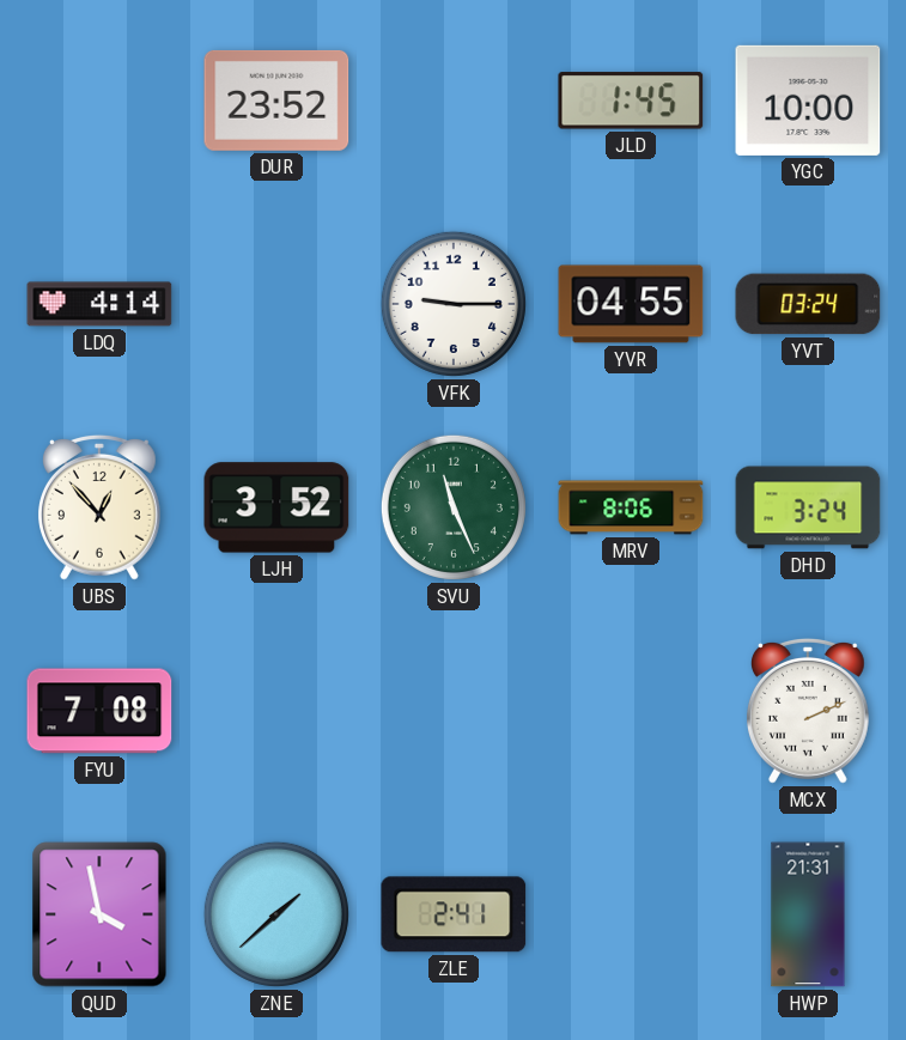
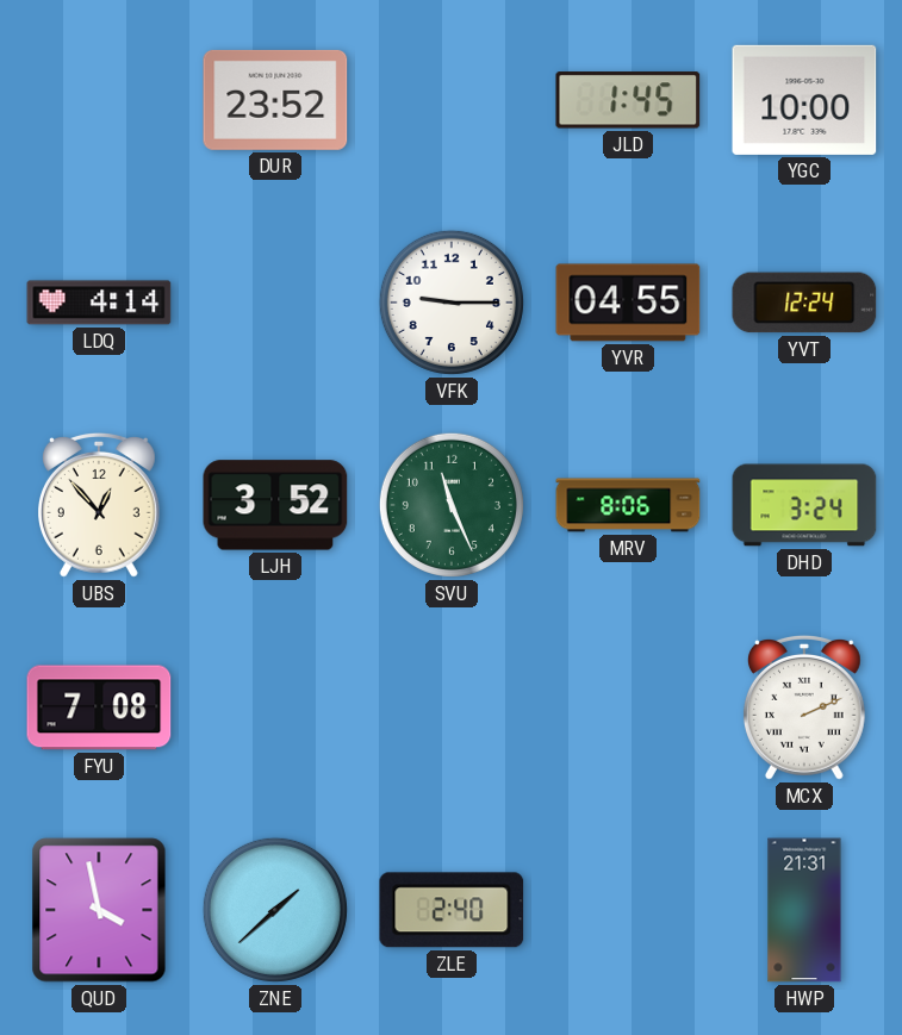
YVT: 03:24 -> 12:24
ZLE: 2:41 -> 2:40
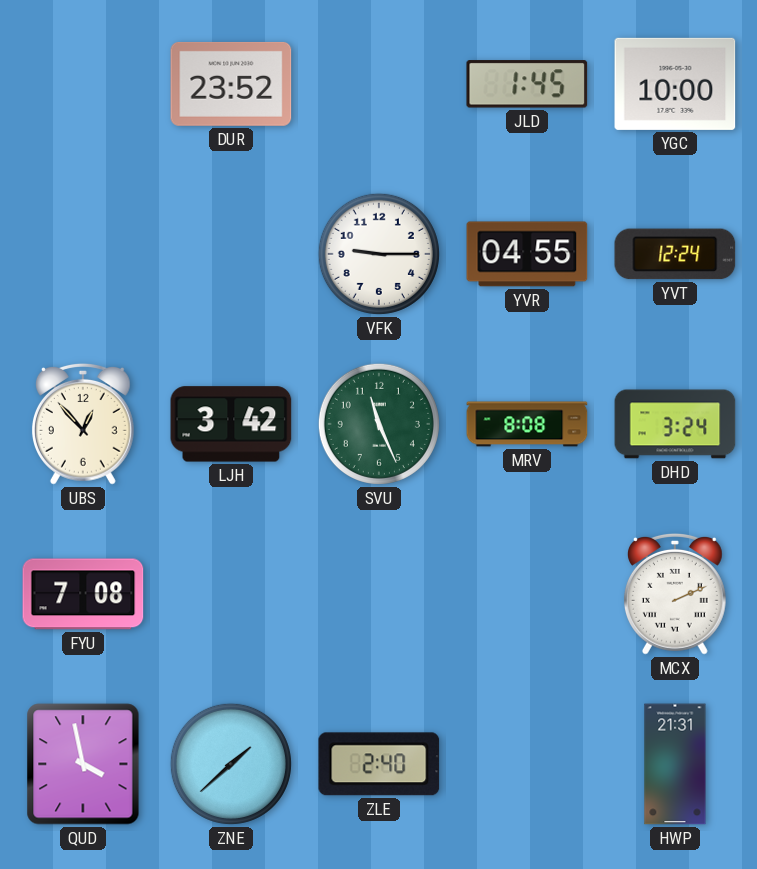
LDQ: 4:14 -> none
LJH: 3:52 -> 3:42
MRV: 8:06 -> 8:08
